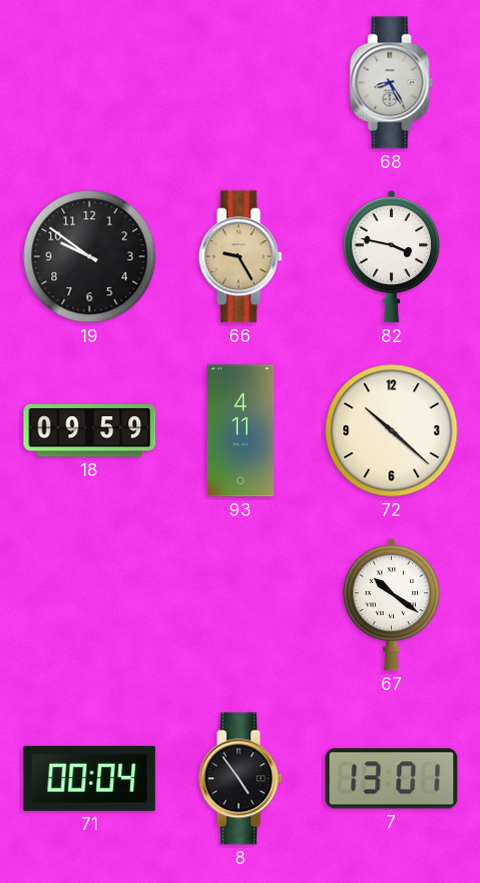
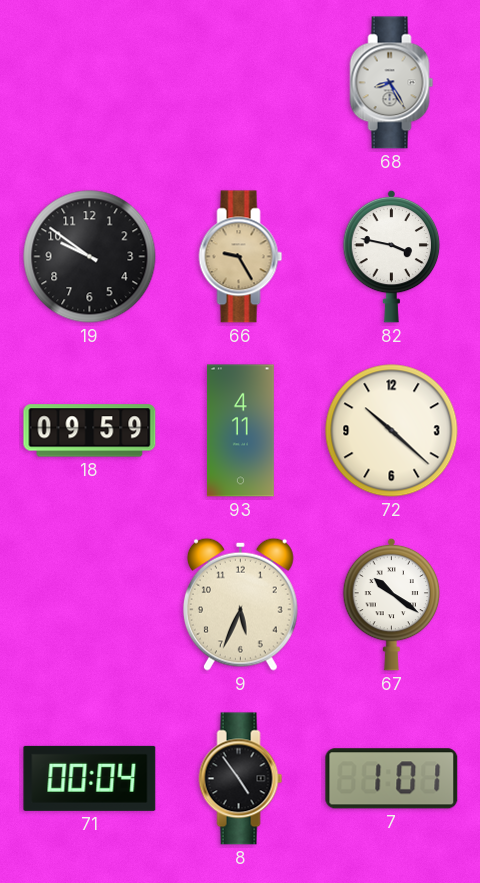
9: none -> 5:34
7: 13:01 -> 1:01
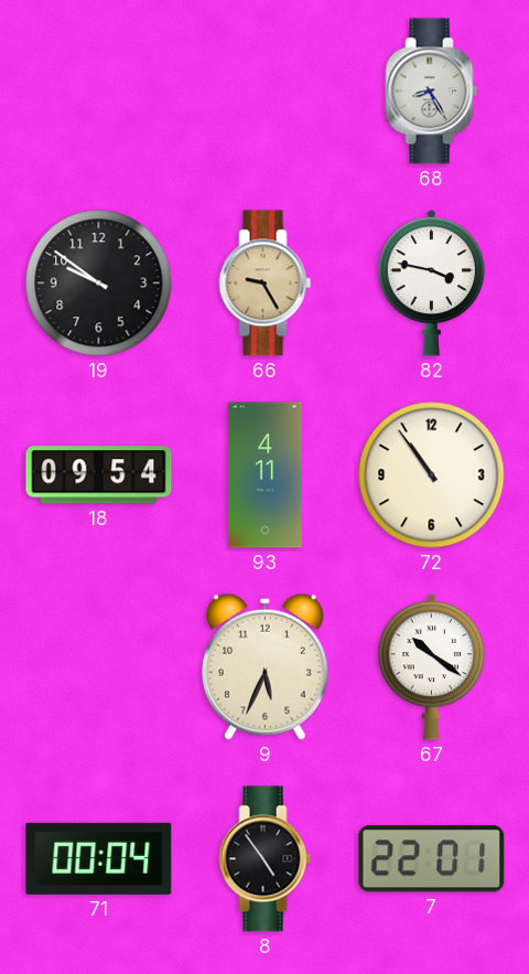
18: 09:59 -> 09:54
72: 10:22 -> 10:54
7: 1:01 -> 22:01
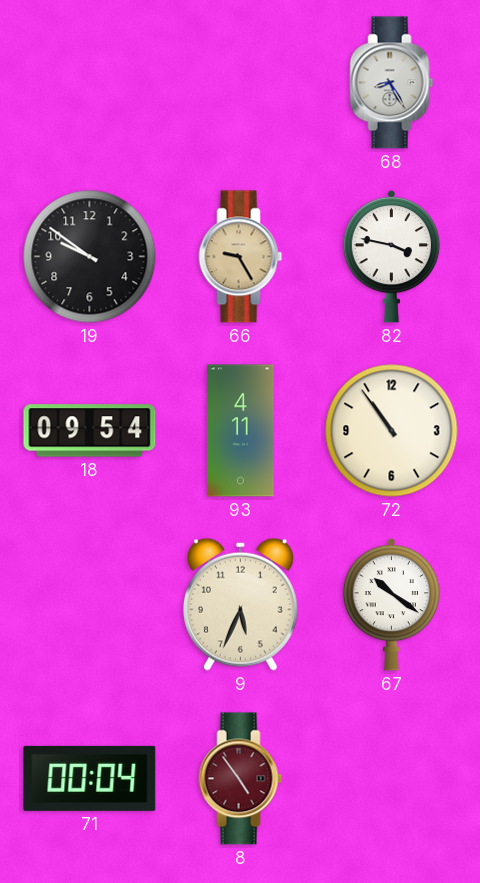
8 dial: black -> burgundy
7: 22:01 -> none
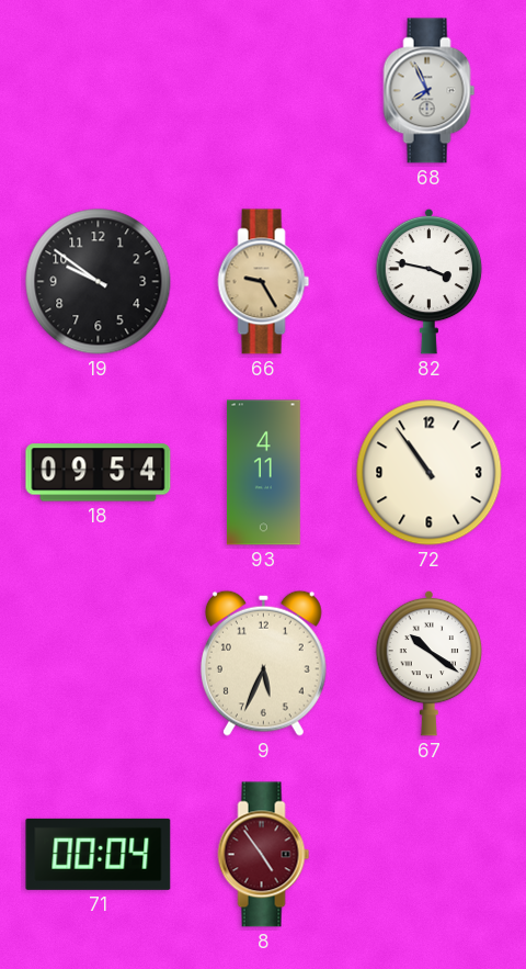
68: 8:25 -> 7:56
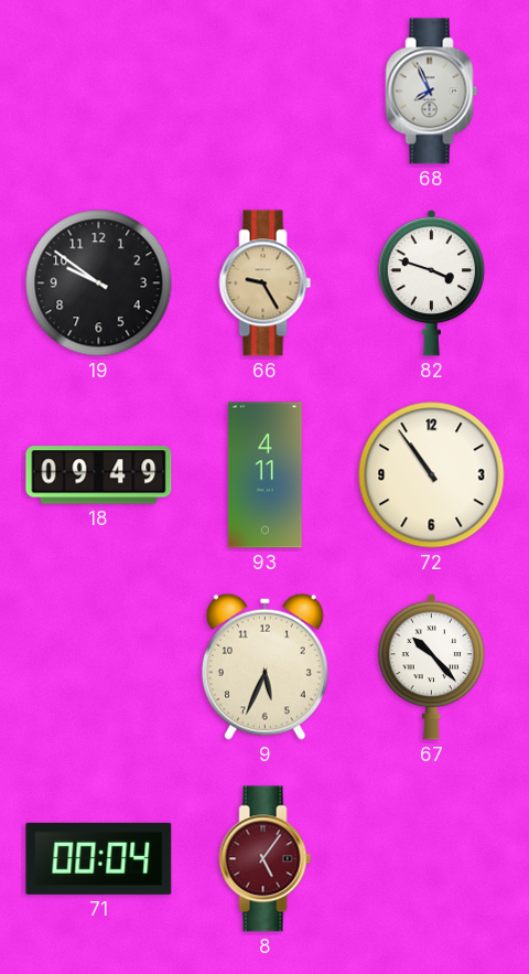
82: 3:47 -> 3:48
18: 09:54 -> 09:49
67: 10:21 -> 10:23
8: 4:54 -> 5:06
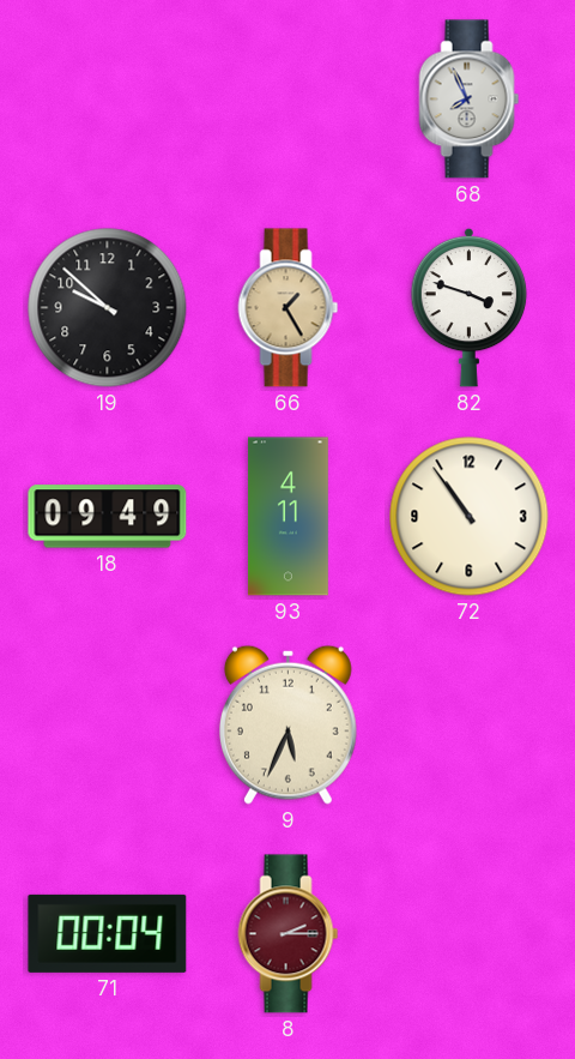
19: 9:51 -> 9:52
66: 9:25 -> 1:25
67: 10:23 -> none
8: 5:06 -> 2:15
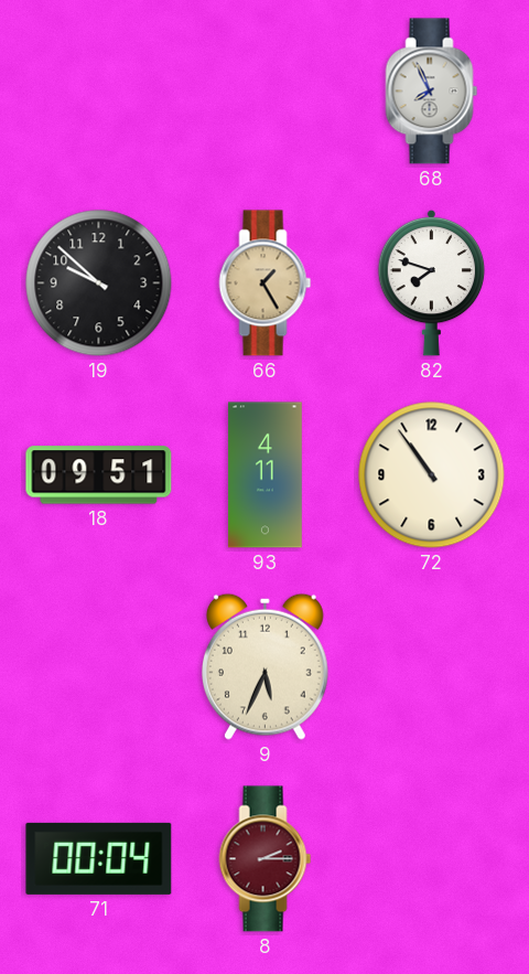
82: 3:48 -> 7:48
18: 09:49 -> 09:51
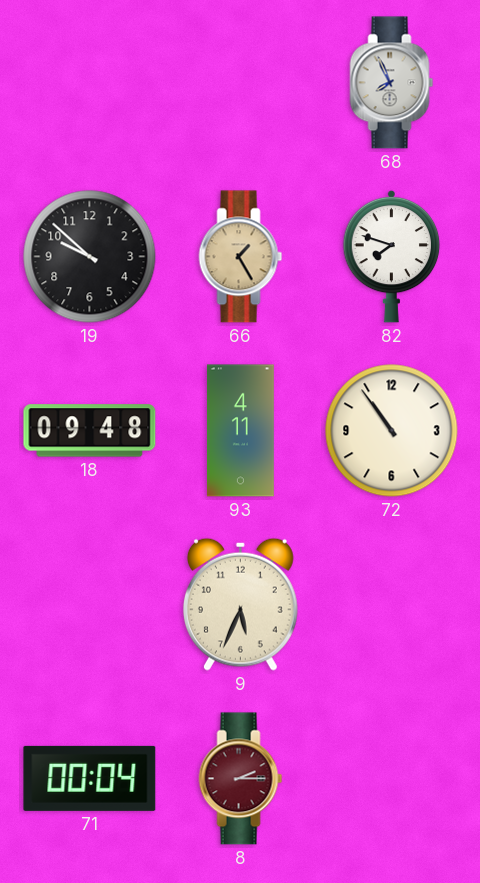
18: 09:51 -> 09:48
